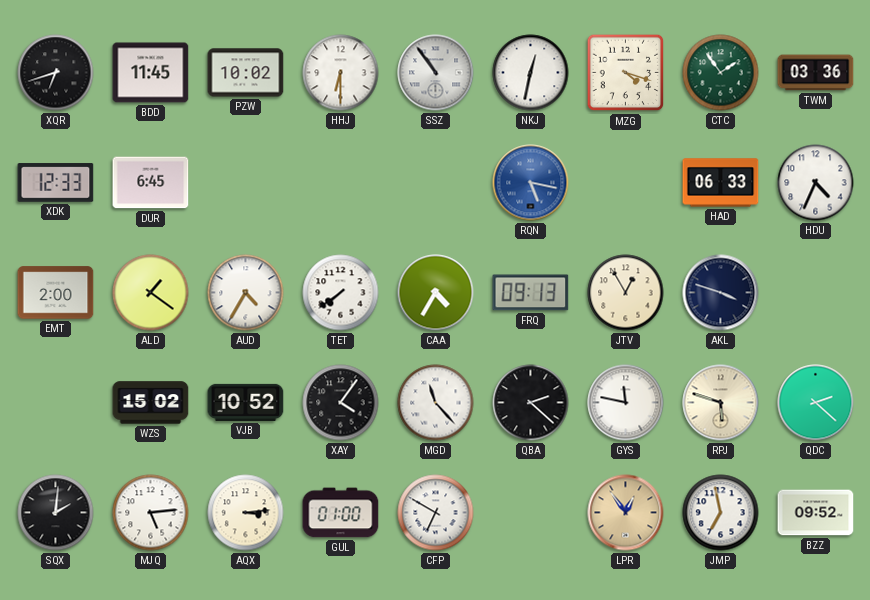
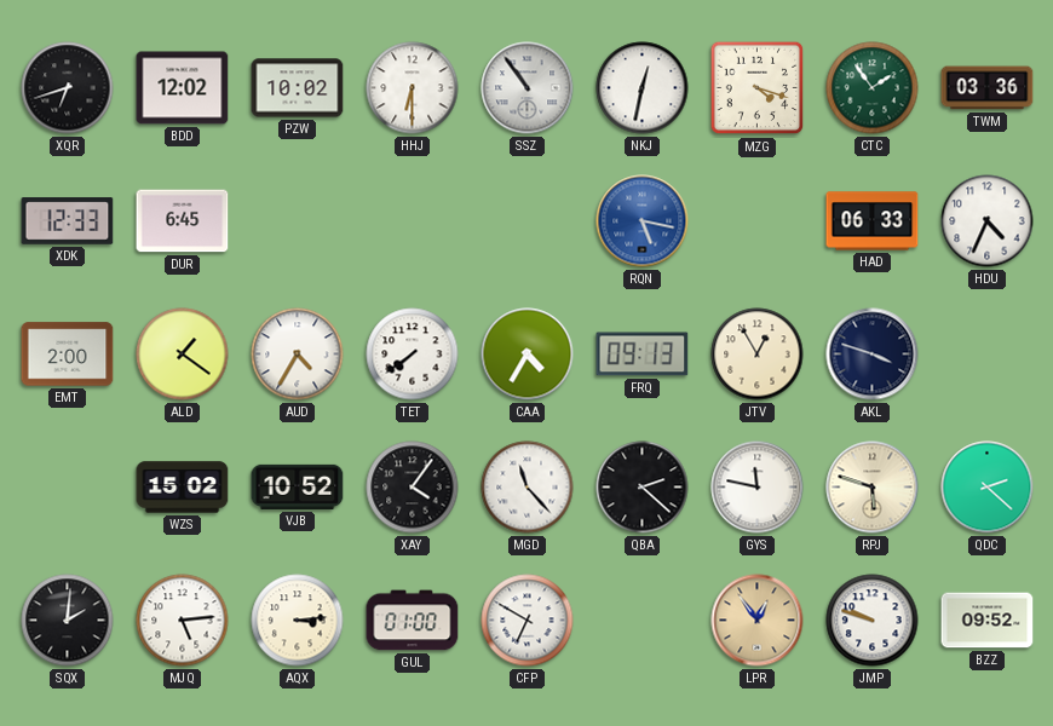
BDD: 11:45 -> 12:02
JMP: 6:58 -> 9:48
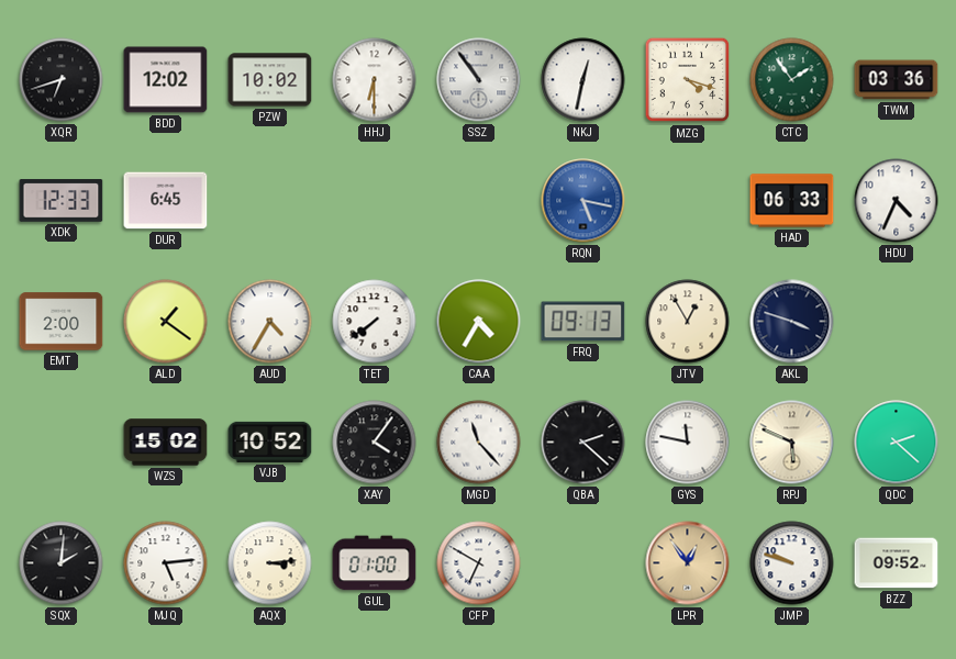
RPJ: 5:48 -> 5:49
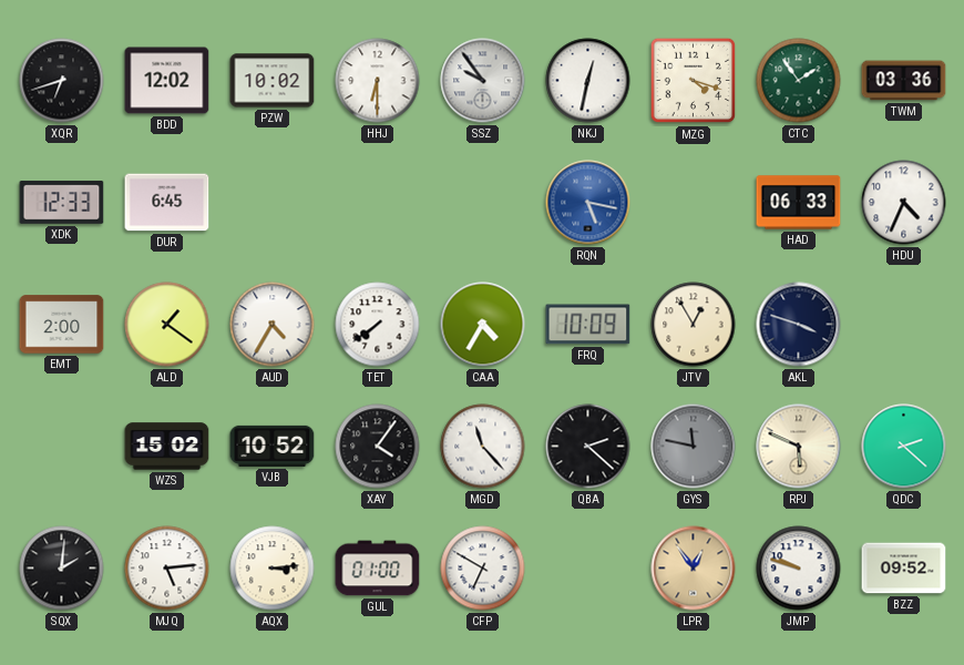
SSZ: 10:54 -> 9:54
FRQ: 09:13 -> 10:09
GYS dial: white -> grey
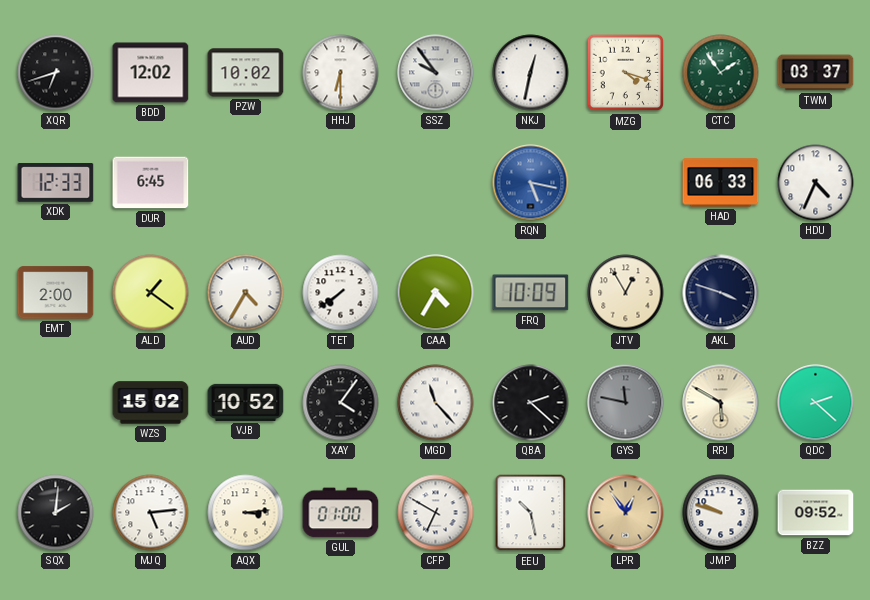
TWM: 03:36 -> 03:37
RPJ: 5:49 -> 5:50
EEU: none -> 10:28
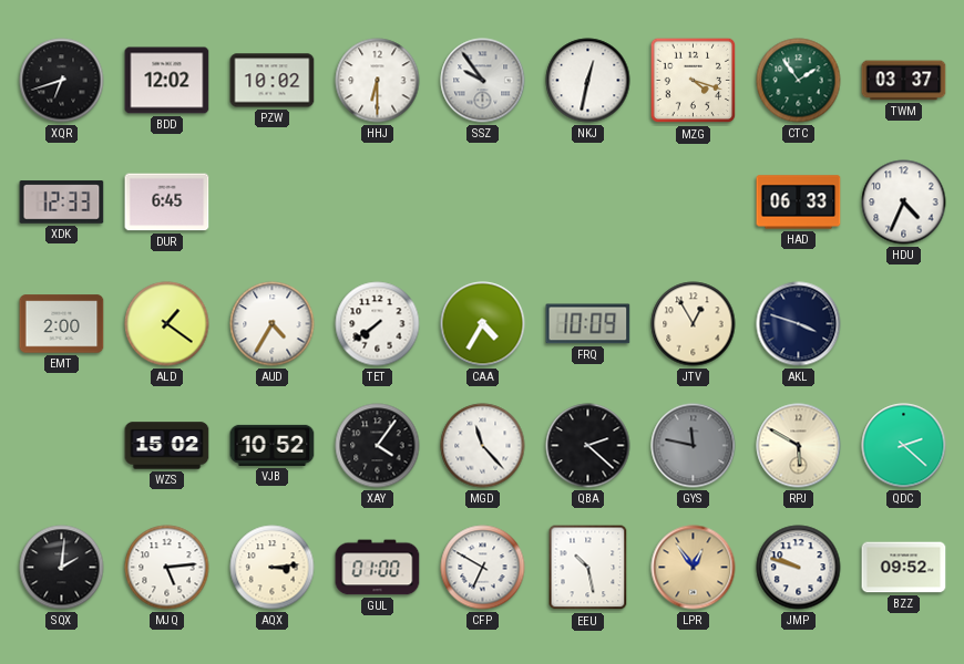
RQN: 5:17 -> none
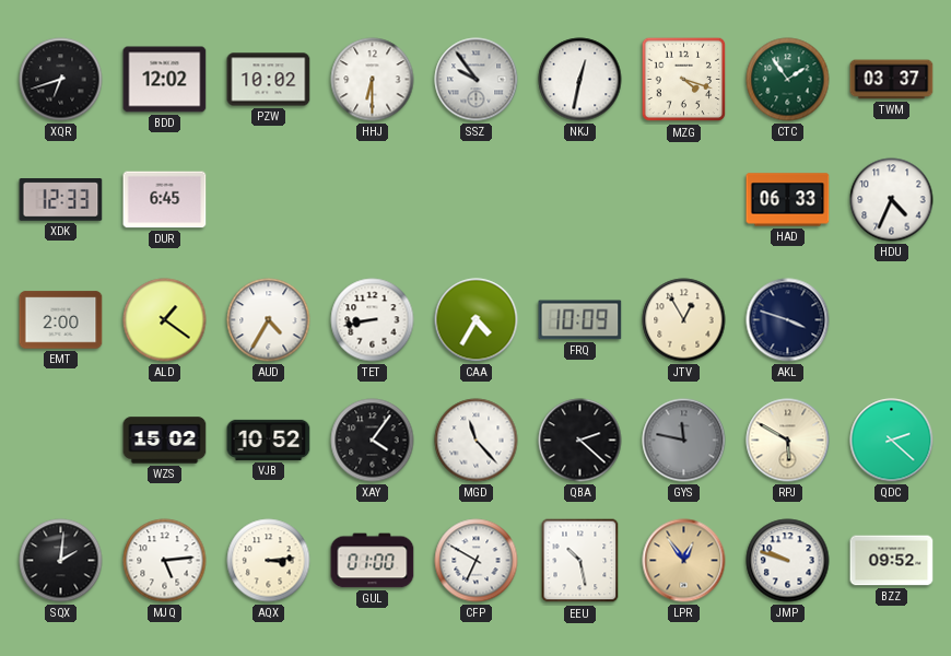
TET: 7:39 -> 8:43
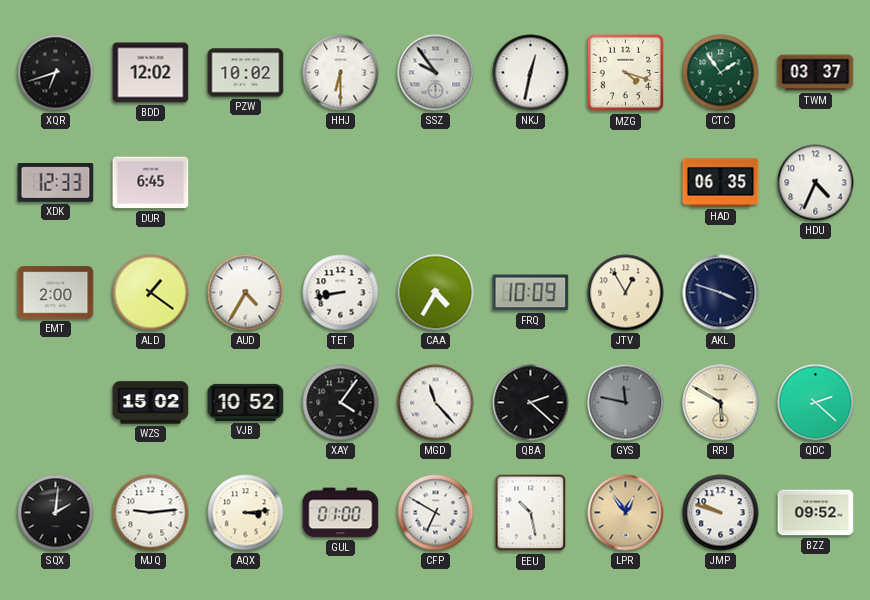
HAD: 06:33 -> 06:35
MJQ: 5:14 -> 9:14
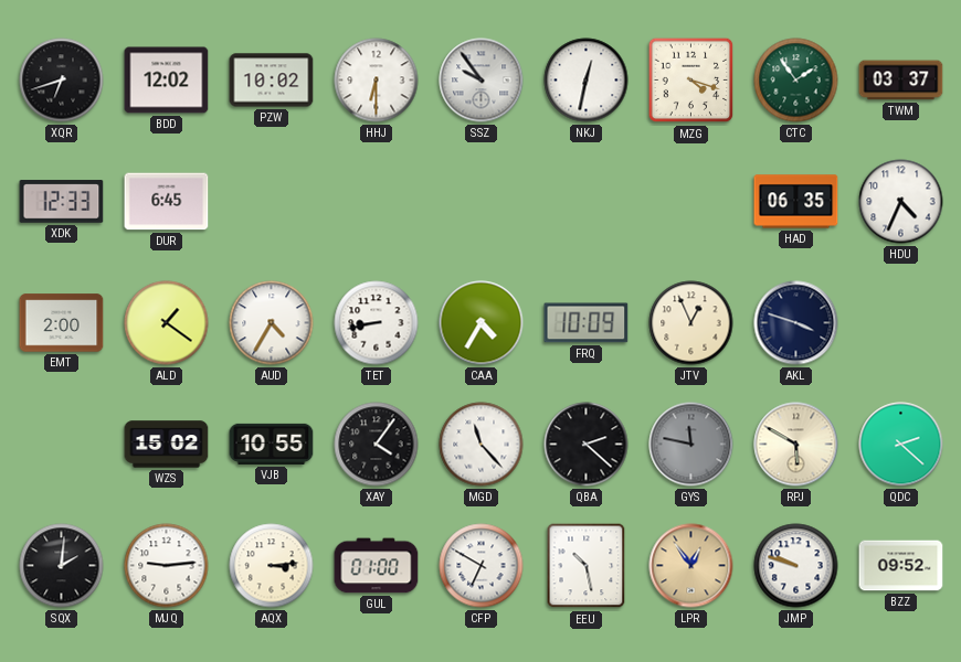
JTV: 12:55 -> 12:56
VJB: 10:52 -> 10:55
